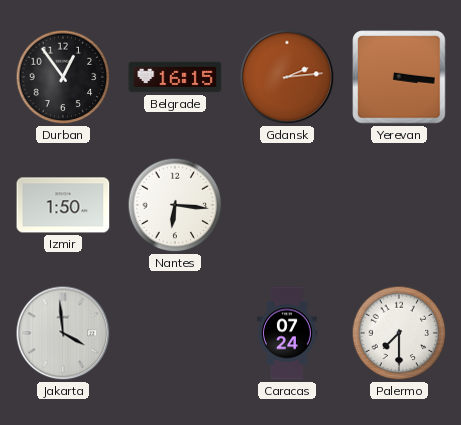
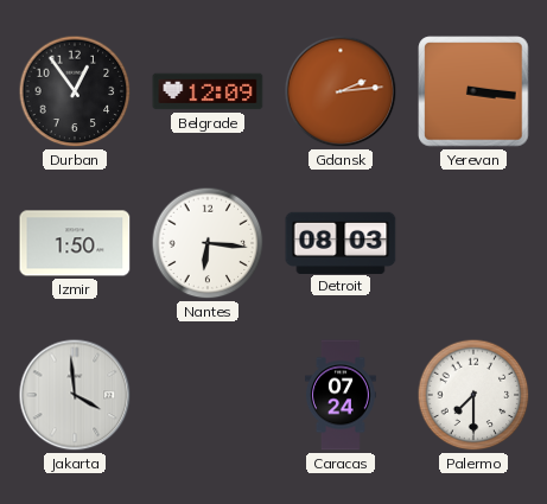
Belgrade: 16:15 -> 12:09
Detroit: none -> 08:03
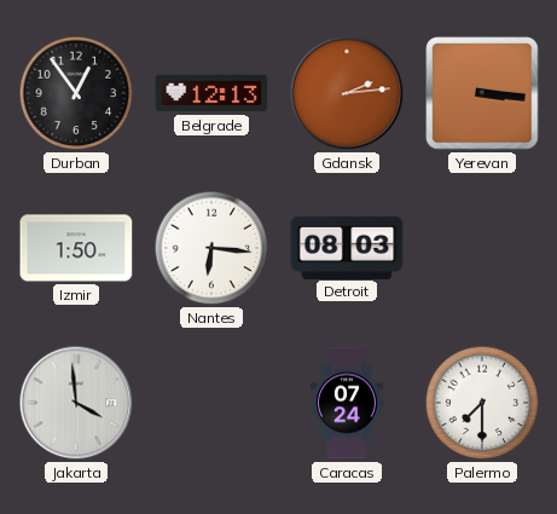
Belgrade: 12:09 -> 12:13
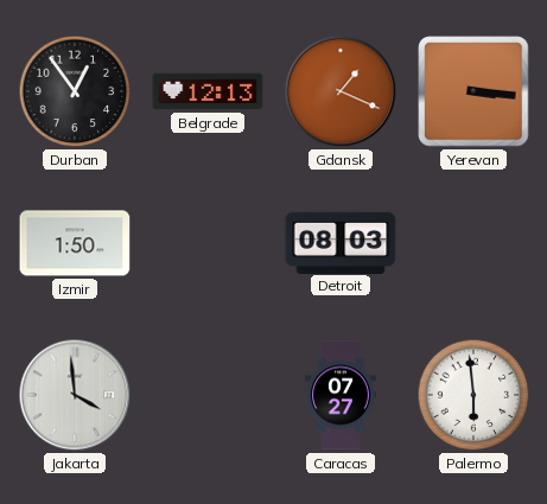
Gdansk: 2:14 -> 1:19
Nantes: 6:16 -> none
Caracas: 07:24 -> 07:27
Palermo: 7:30 -> 5:59
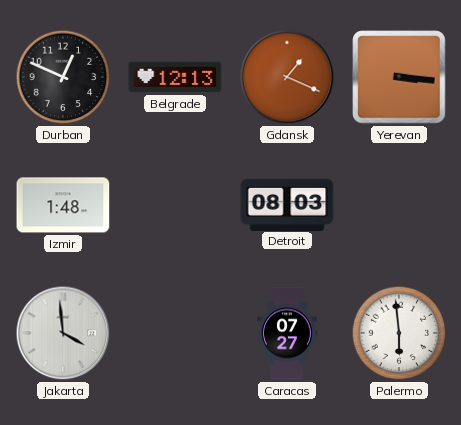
Durban: 12:54 -> 12:49
Izmir: 1:50 -> 1:48
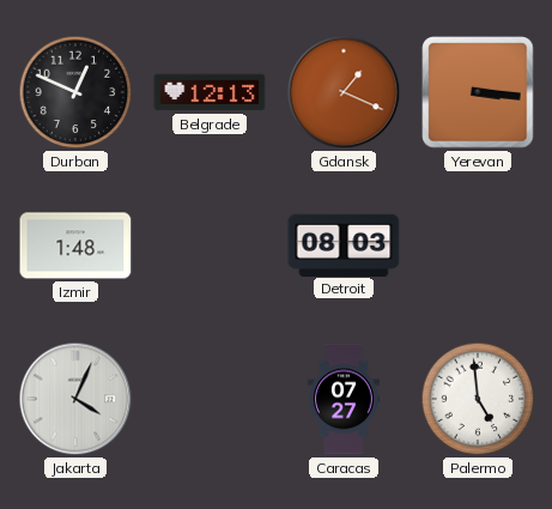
Jakarta: 3:59 -> 4:04
Palermo: 5:59 -> 4:59
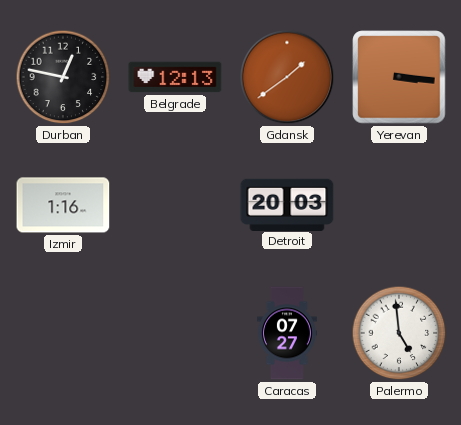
Durban: 12:49 -> 12:47
Gdansk: 1:19 -> 1:39
Izmir: 1:48 -> 1:16
Detroit: 08:03 -> 20:03
Jakarta: 4:04 -> none
